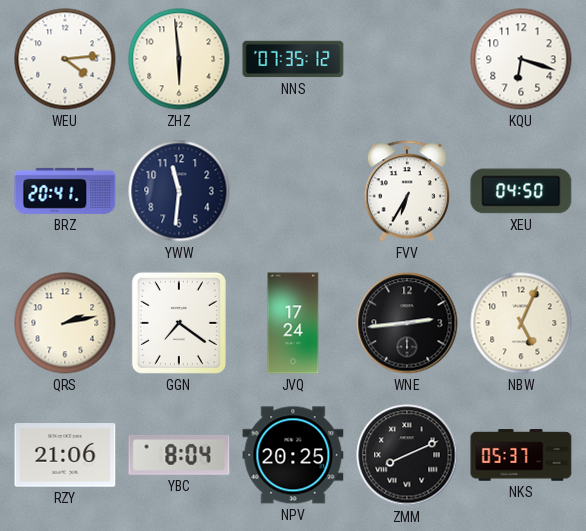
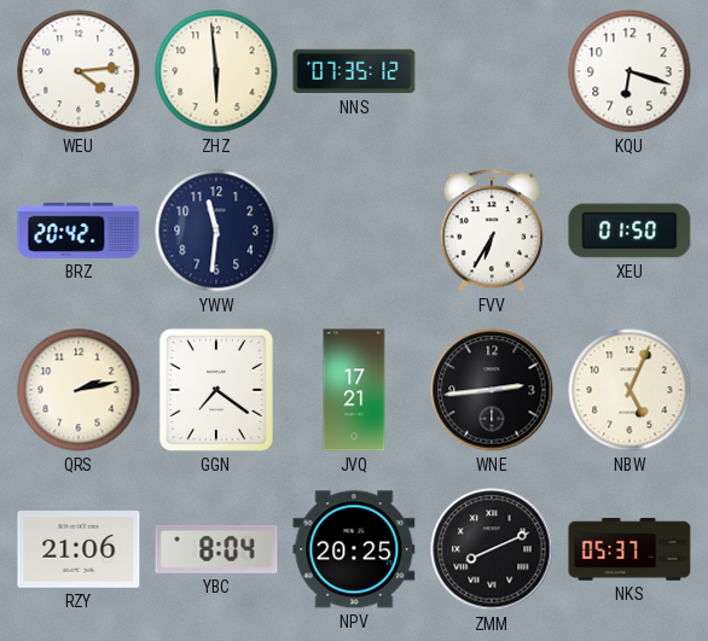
BRZ: 20:41 -> 20:42
XEU: 04:50 -> 01:50
JVQ: 17:24 -> 17:21
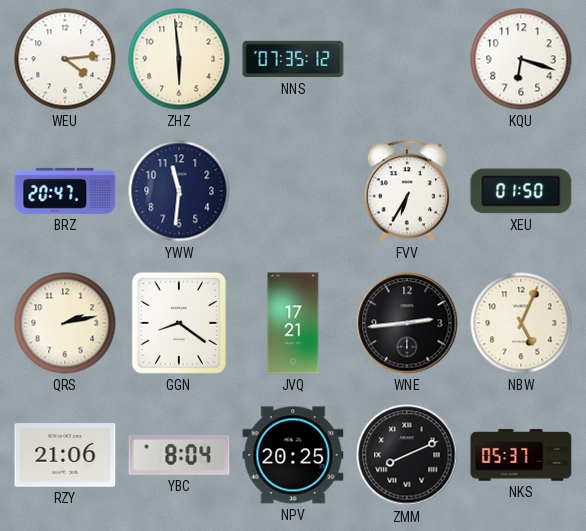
BRZ: 20:42 -> 20:47
GGN: 7:21 -> 8:21
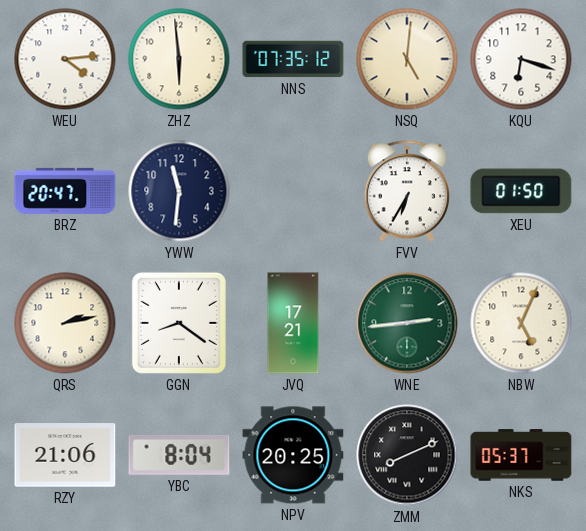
NSQ: none -> 5:01
WNE dial: black -> green
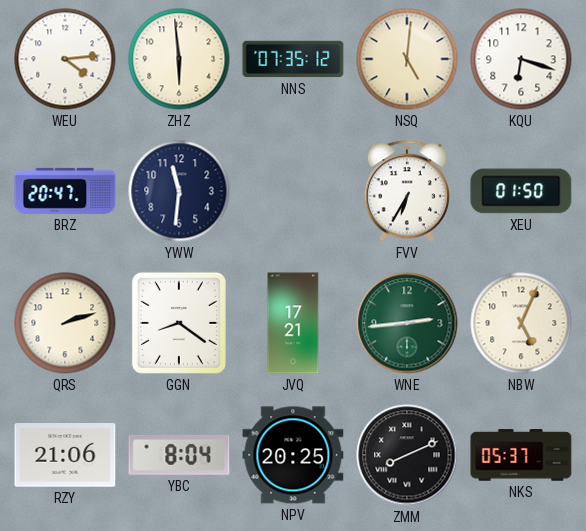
QRS: 2:13 -> 2:12
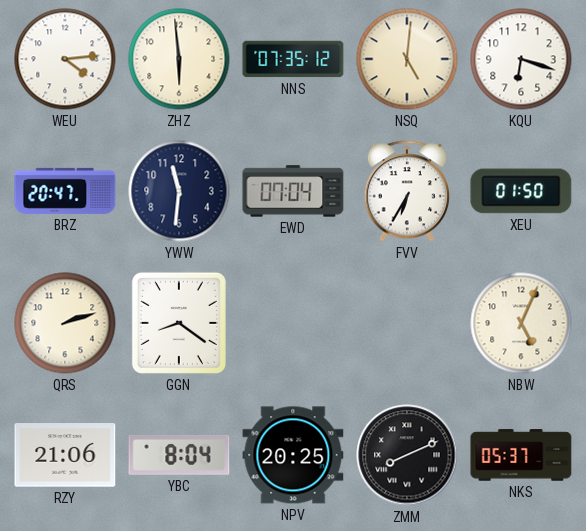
EWD: none -> 07:04
JVQ: 17:21 -> none
WNE: 2:44 -> none
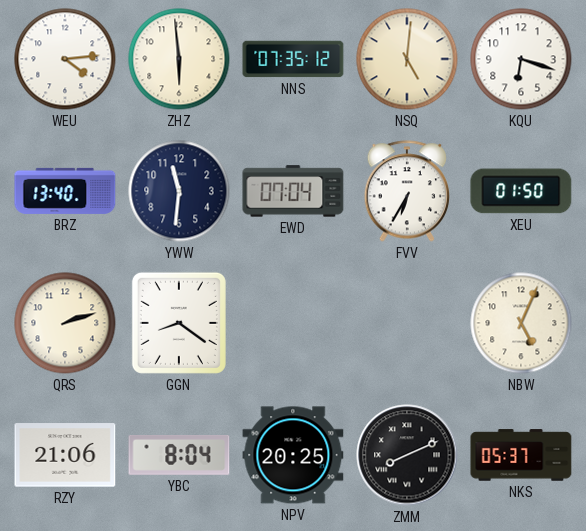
BRZ: 20:47 -> 13:40
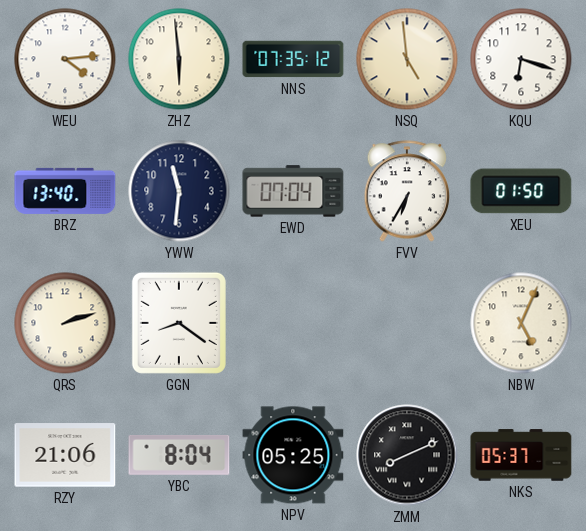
NSQ: 5:01 -> 4:59
NPV: 20:25 -> 05:25
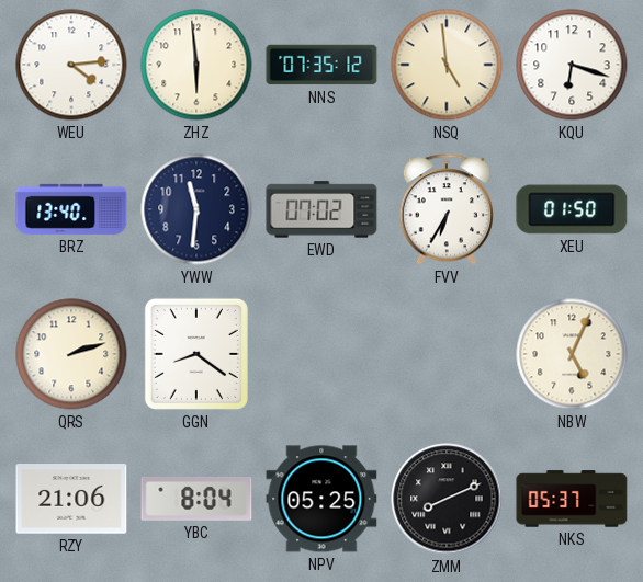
EWD: 07:04 -> 07:02
